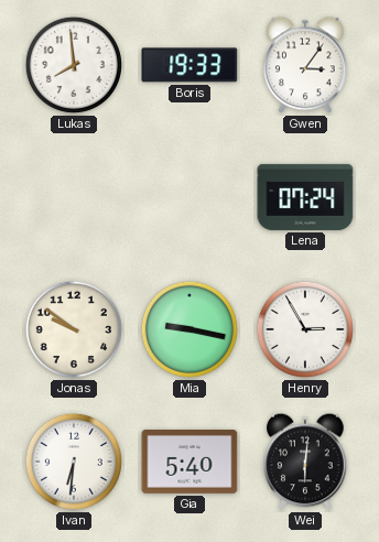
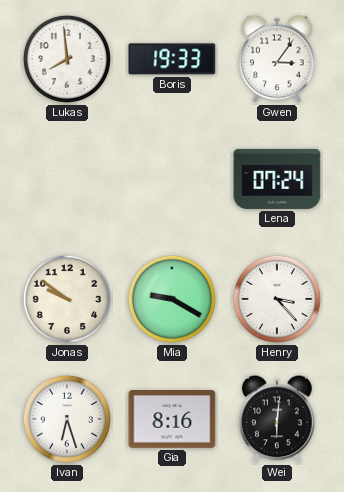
Mia: 9:17 -> 9:20
Henry: 2:55 -> 3:23
Ivan: 6:31 -> 6:27
Gia: 5:40 -> 8:16
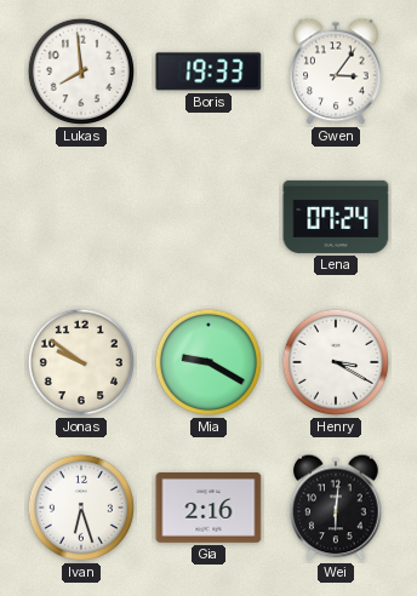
Henry: 3:23 -> 3:20
Gia: 8:16 -> 2:16
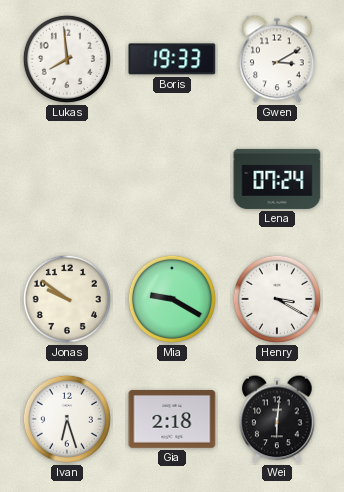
Gwen: 3:06 -> 3:10
Gia: 2:16 -> 2:18
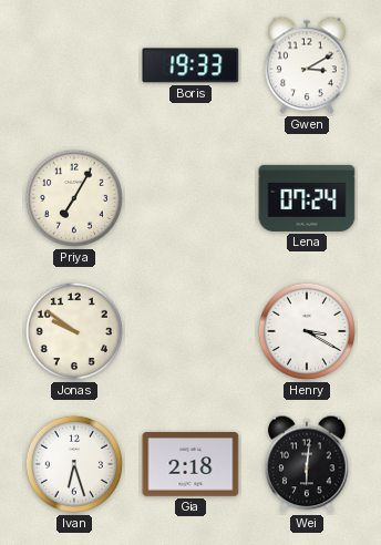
Lukas: 7:59 -> none
Priya: none -> 7:05
Mia: 9:20 -> none
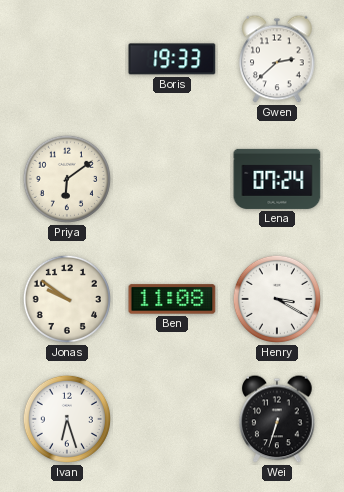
Gwen: 3:10 -> 2:38
Priya: 7:05 -> 6:09
Ben: none -> 11:08
Gia: 2:18 -> none
Wei: 6:01 -> 6:33
